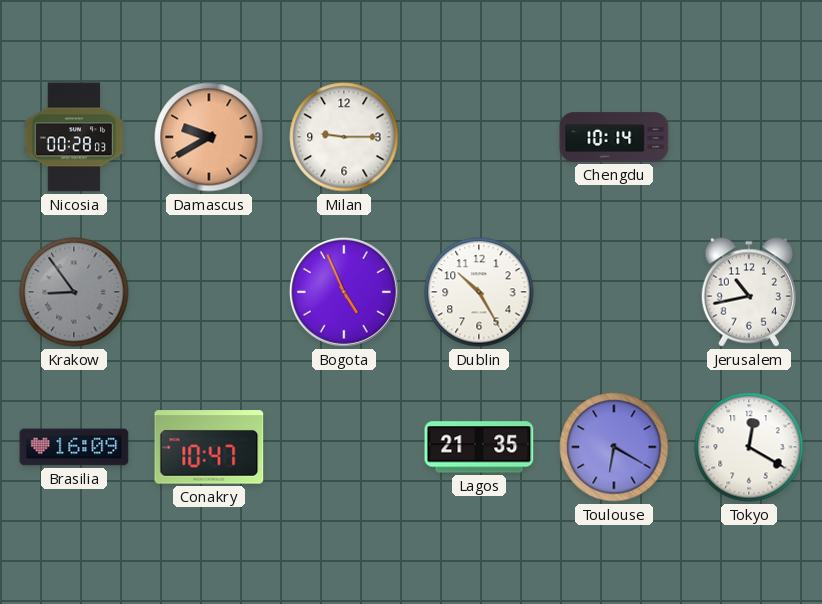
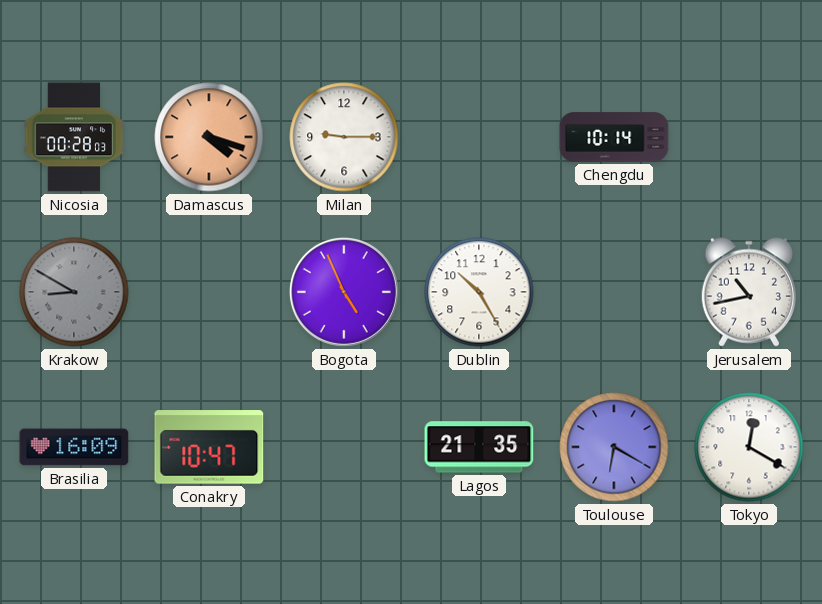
Damascus: 9:40 -> 4:18
Krakow: 8:54 -> 8:50
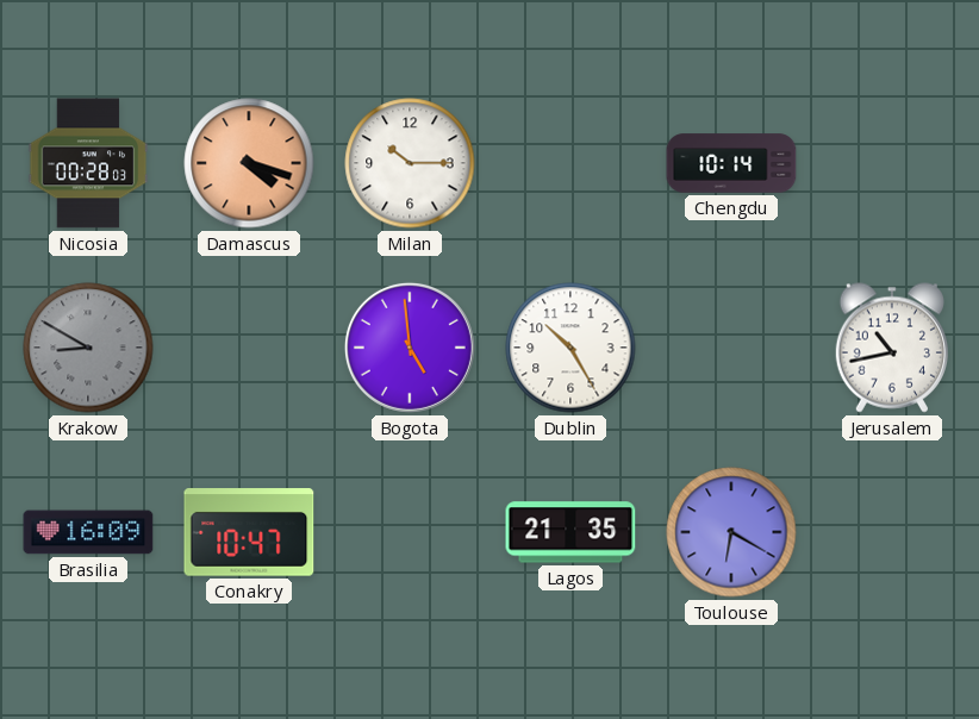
Milan: 9:15 -> 10:15
Bogota: 4:56 -> 4:59
Tokyo: 12:20 -> none
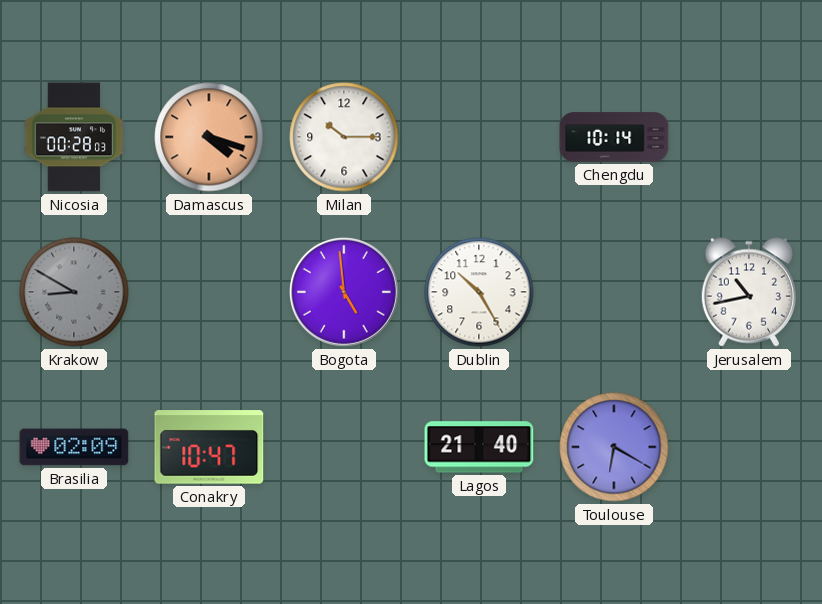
Brasilia: 16:09 -> 02:09
Lagos: 21:35 -> 21:40
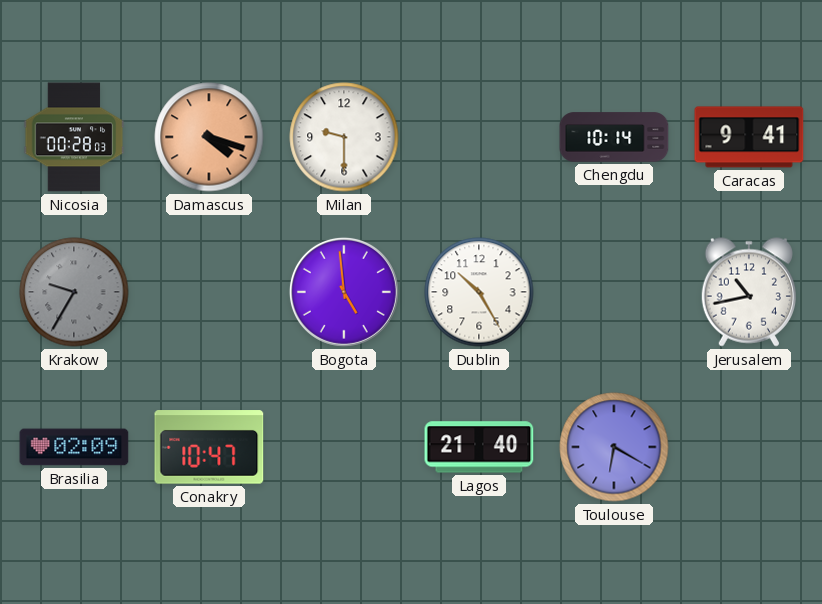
Milan: 10:15 -> 9:30
Caracas: none -> 9:41
Krakow: 8:50 -> 9:35
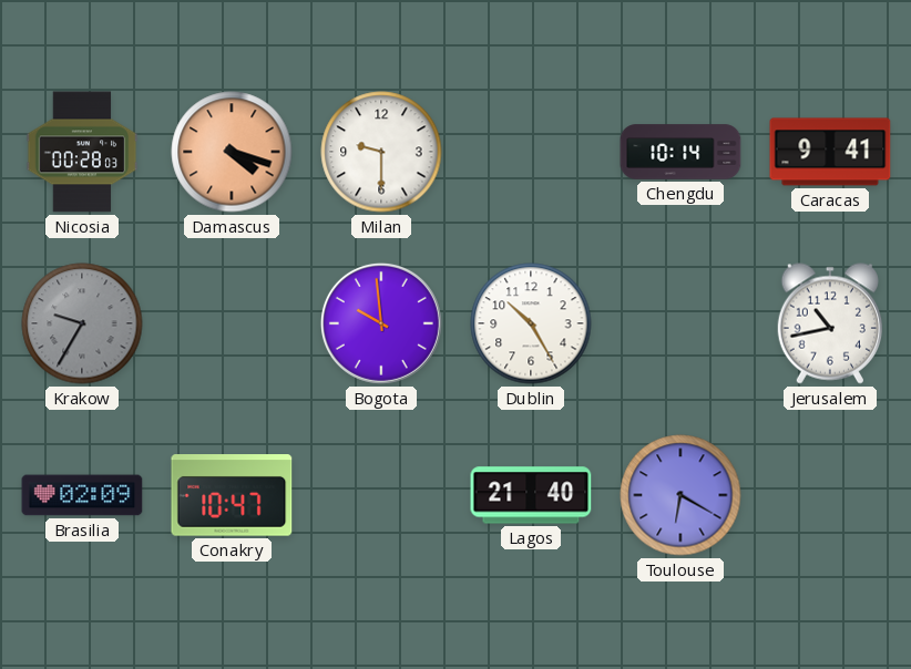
Bogota: 4:59 -> 9:59
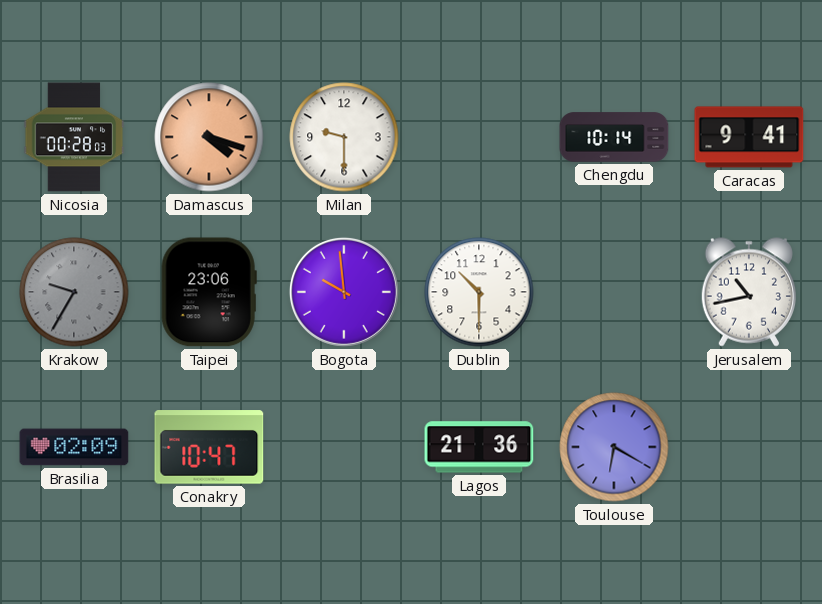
Taipei: none -> 23:06
Dublin: 10:25 -> 10:30
Lagos: 21:40 -> 21:36
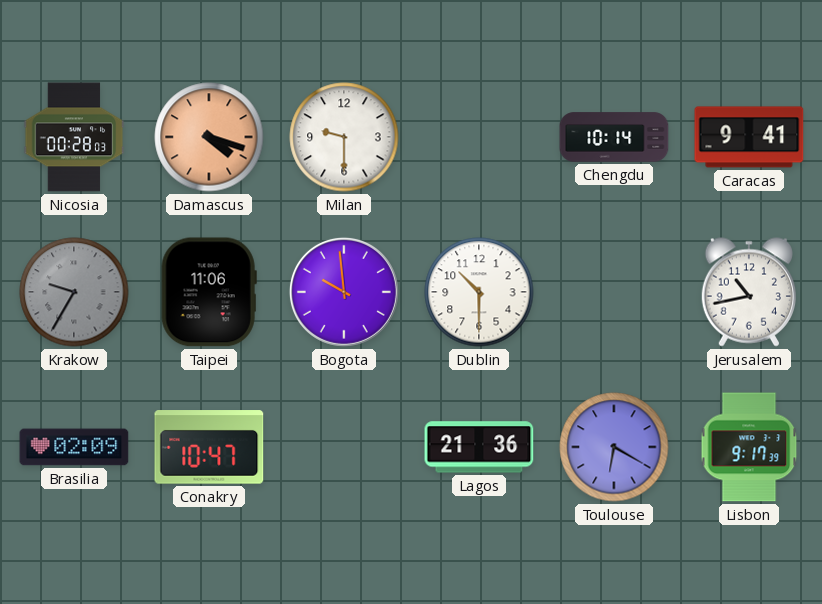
Taipei: 23:06 -> 11:06
Lisbon: none -> 9:17
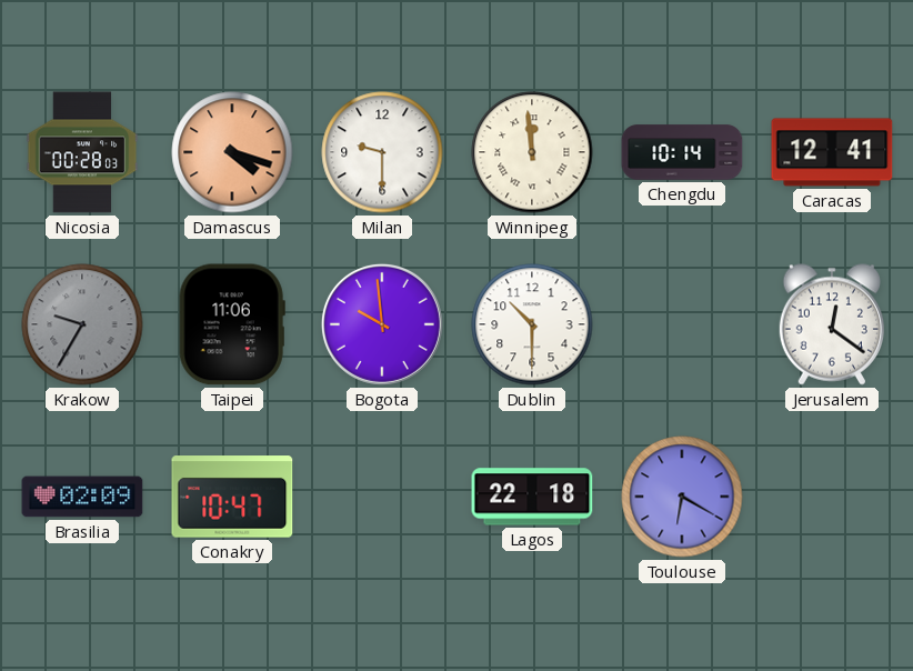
Winnipeg: none -> 11:59
Caracas: 9:41 -> 12:41
Jerusalem: 10:43 -> 12:21
Lagos: 21:36 -> 22:18
Lisbon: 9:17 -> none
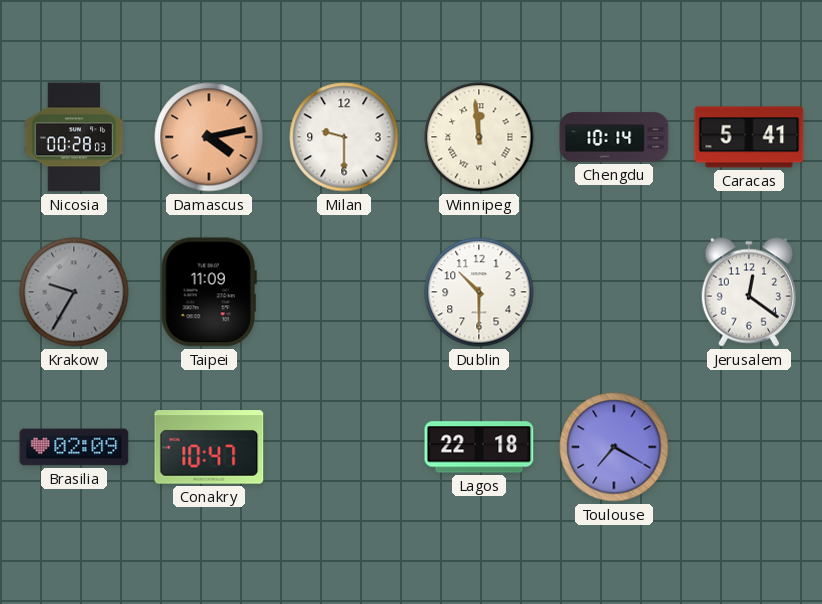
Damascus: 4:18 -> 4:13
Caracas: 12:41 -> 5:41
Taipei: 11:06 -> 11:09
Bogota: 9:59 -> none
Toulouse: 6:20 -> 7:20
